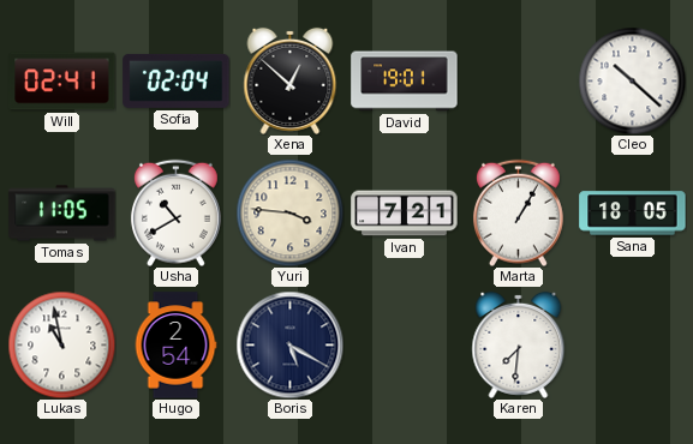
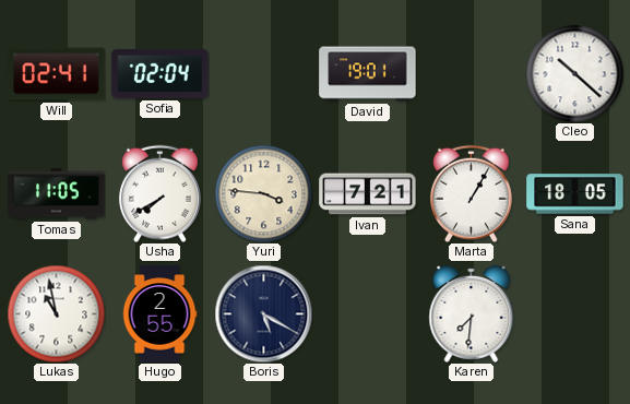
Xena: 12:52 -> none
Usha: 10:40 -> 7:40
Hugo: 2:54 -> 2:55
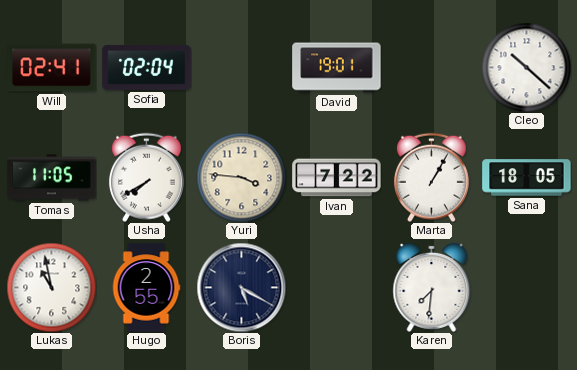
Ivan: 7:21 -> 7:22
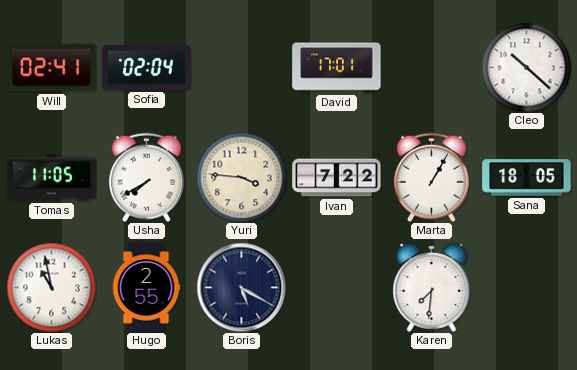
David: 19:01 -> 17:01
